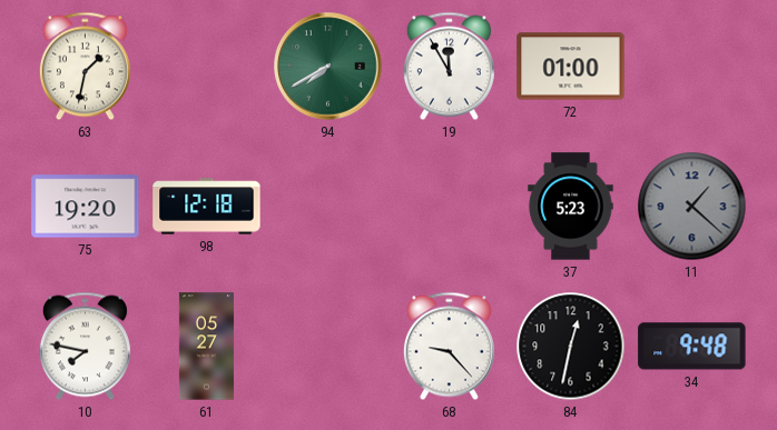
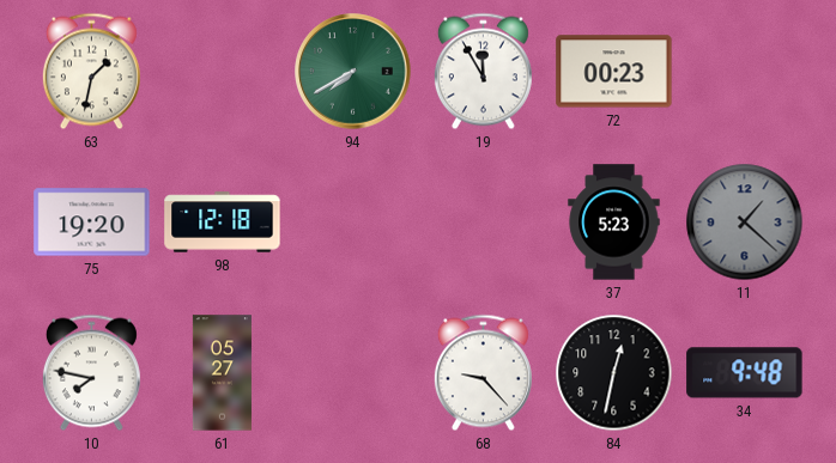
72: 01:00 -> 00:23
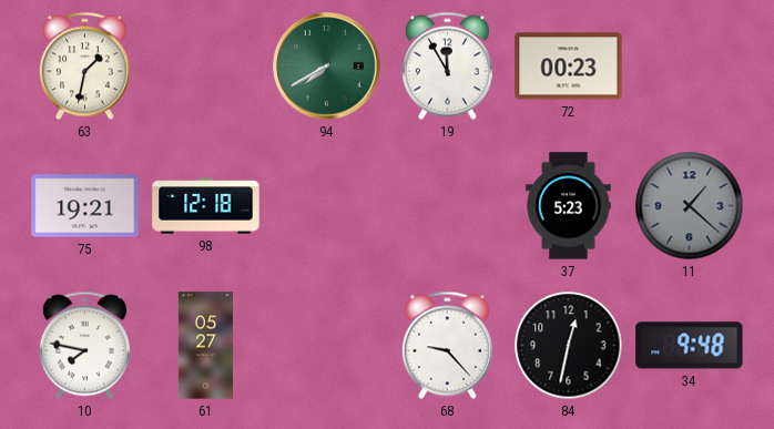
75: 19:20 -> 19:21
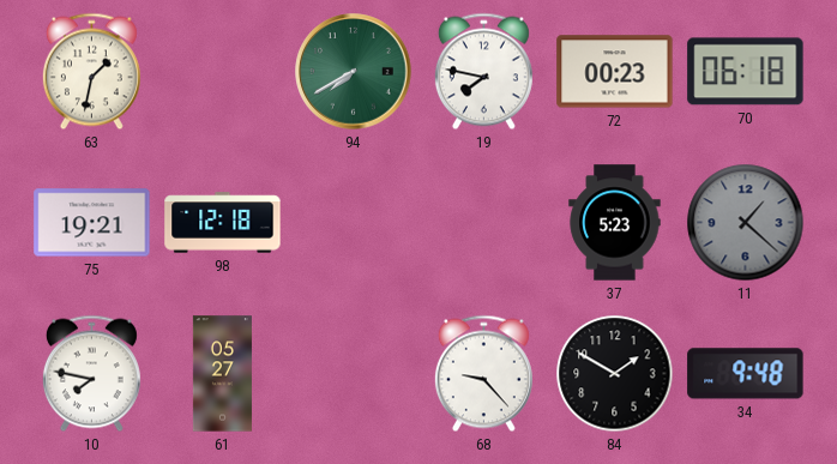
19: 11:55 -> 7:47
70: none -> 06:18
84: 12:32 -> 1:50
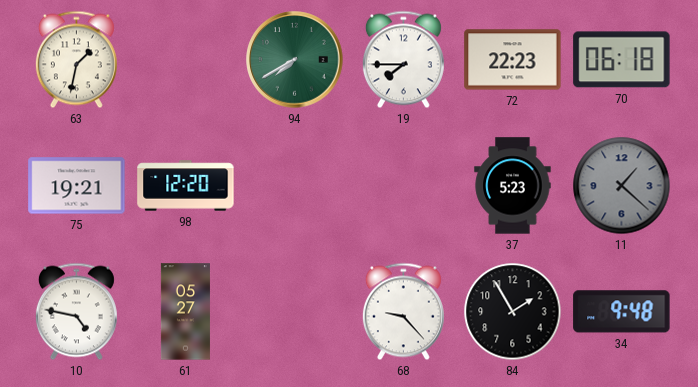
19: 7:47 -> 7:45
72: 00:23 -> 22:23
98: 12:18 -> 12:20
10: 7:47 -> 4:47
84: 1:50 -> 1:55
